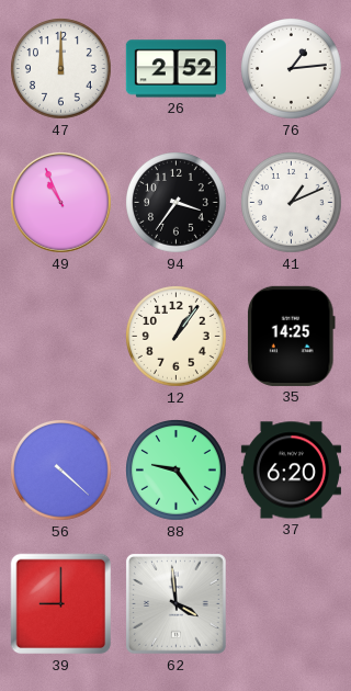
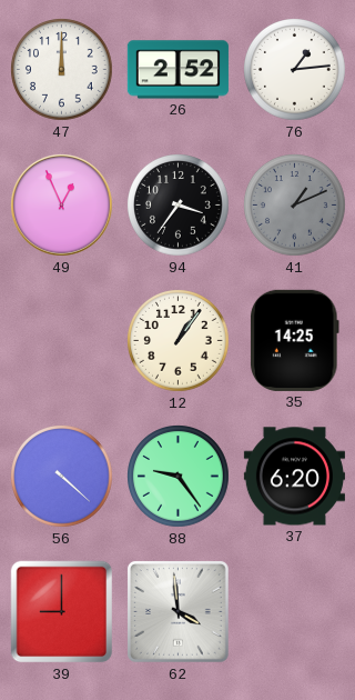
49: 10:56 -> 12:56
41 dial: white -> grey
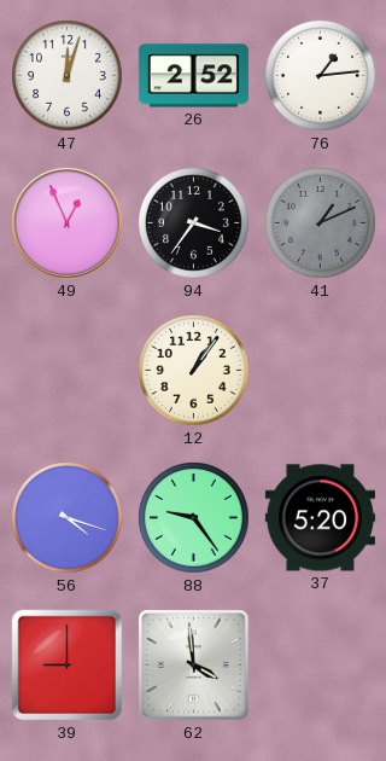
47: 12:00 -> 12:03
35: 14:25 -> none
56: 4:22 -> 4:18
37: 6:20 -> 5:20
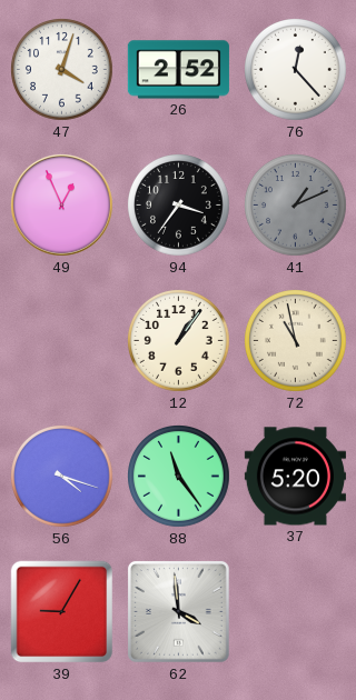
47: 12:03 -> 4:03
76: 1:14 -> 12:23
72: none -> 10:58
88: 9:24 -> 11:24
39: 9:00 -> 9:05
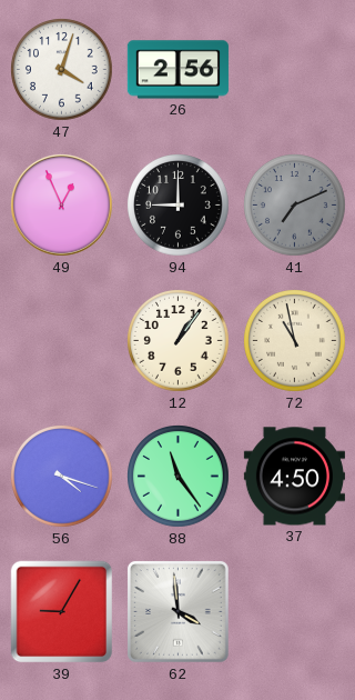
26: 2:52 -> 2:56
76: 12:23 -> none
94: 3:36 -> 9:00
41: 1:11 -> 7:11
37: 5:20 -> 4:50
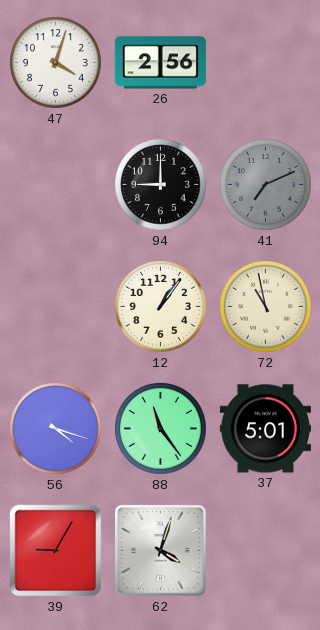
49: 12:56 -> none
37: 4:50 -> 5:01
62: 3:59 -> 4:03
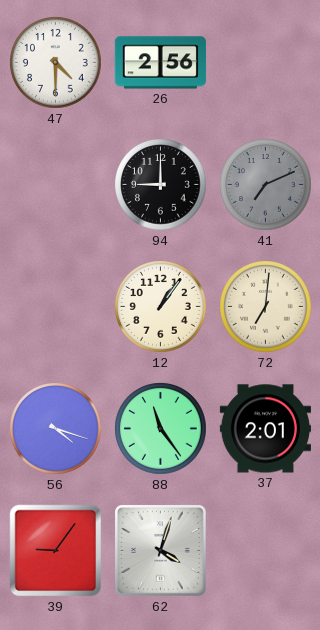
47: 4:03 -> 4:30
72: 10:58 -> 7:01
37: 5:01 -> 2:01
39: 9:05 -> 9:06
